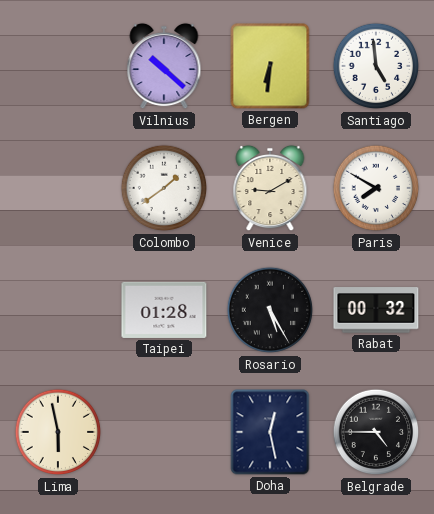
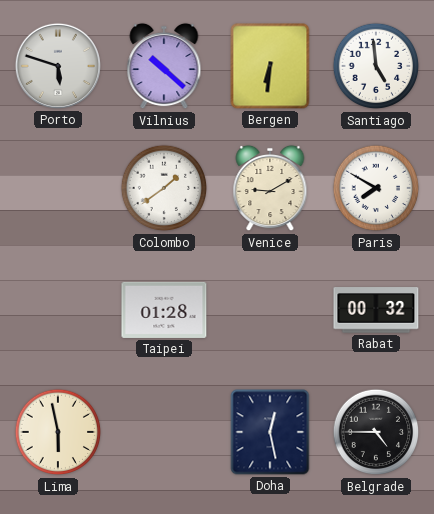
Porto: none -> 5:48
Rosario: 5:25 -> none
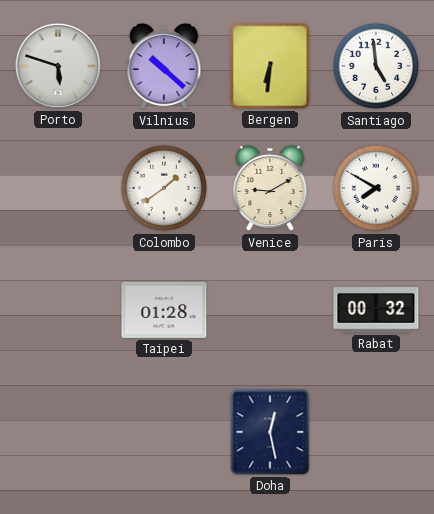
Lima: 5:58 -> none
Belgrade: 4:45 -> none
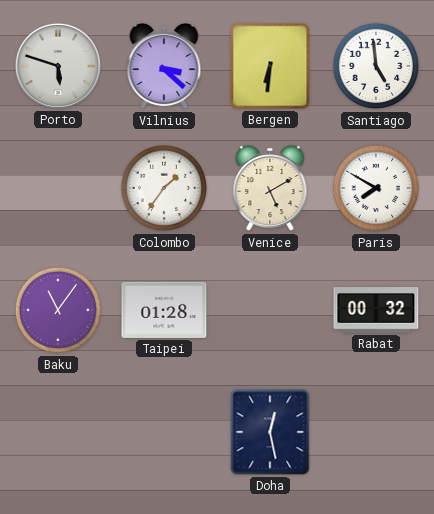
Vilnius: 10:22 -> 3:22
Colombo: 1:39 -> 1:36
Venice: 9:10 -> 5:10
Baku: none -> 11:06
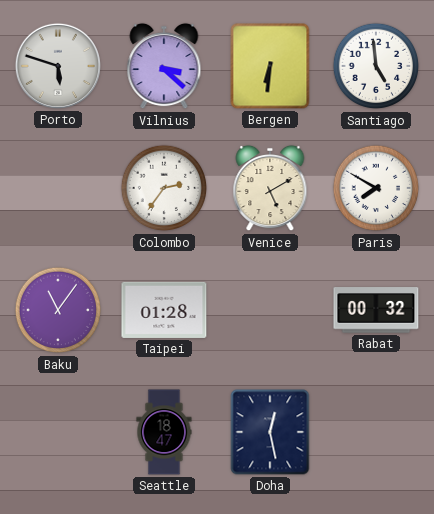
Colombo: 1:36 -> 2:36
Seattle: none -> 18:47
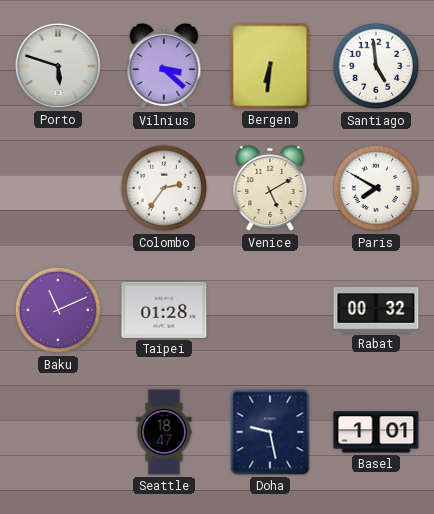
Baku: 11:06 -> 11:11
Doha: 12:28 -> 9:28
Basel: none -> 1:01
